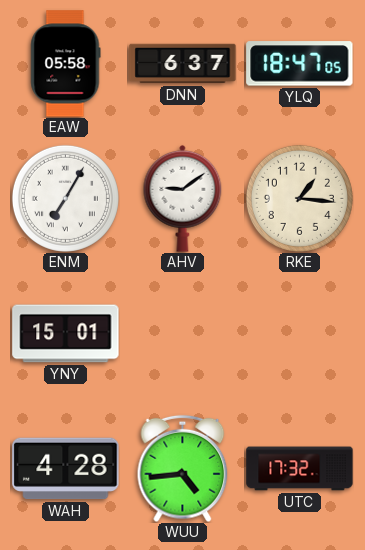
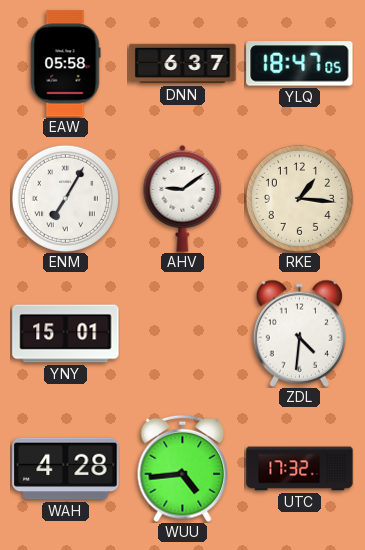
ZDL: none -> 4:31
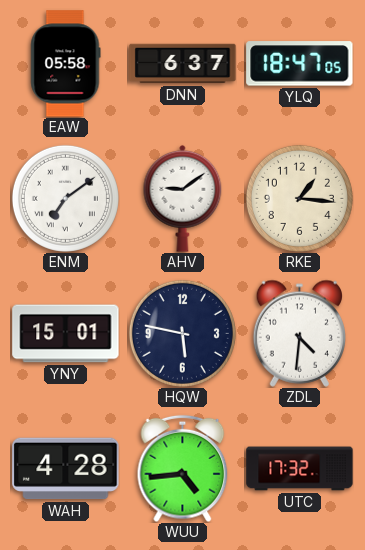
ENM: 7:05 -> 7:09
HQW: none -> 5:47
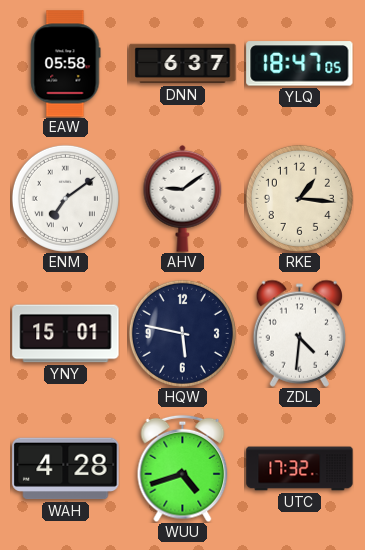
WUU: 4:44 -> 4:42
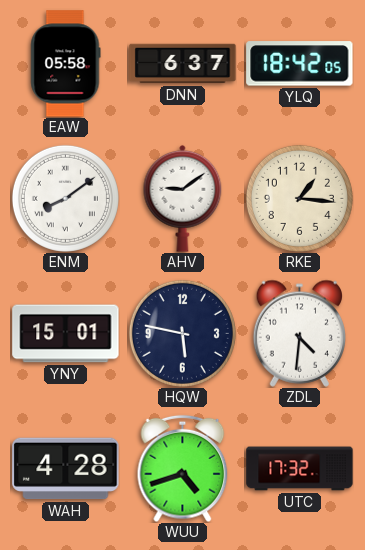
YLQ: 18:47 -> 18:42
ENM: 7:09 -> 8:09
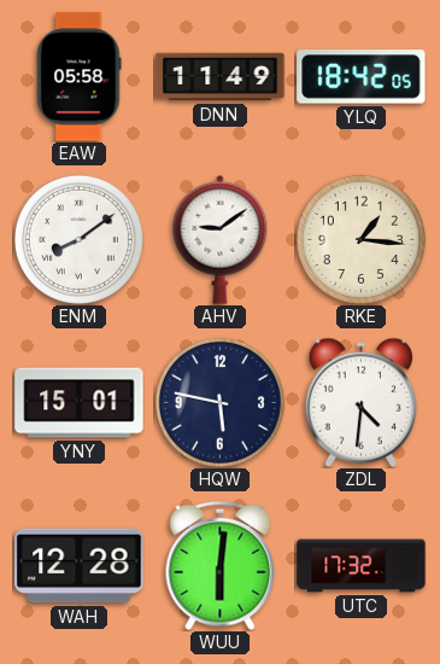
DNN: 6:37 -> 11:49
WAH: 4:28 -> 12:28
WUU: 4:42 -> 6:01
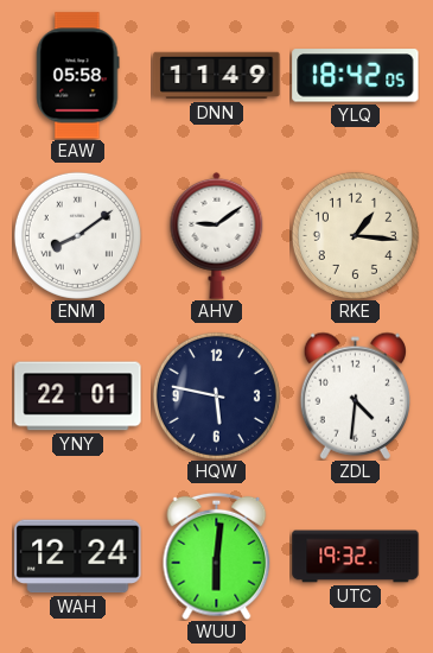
YNY: 15:01 -> 22:01
WAH: 12:28 -> 12:24
UTC: 17:32 -> 19:32
